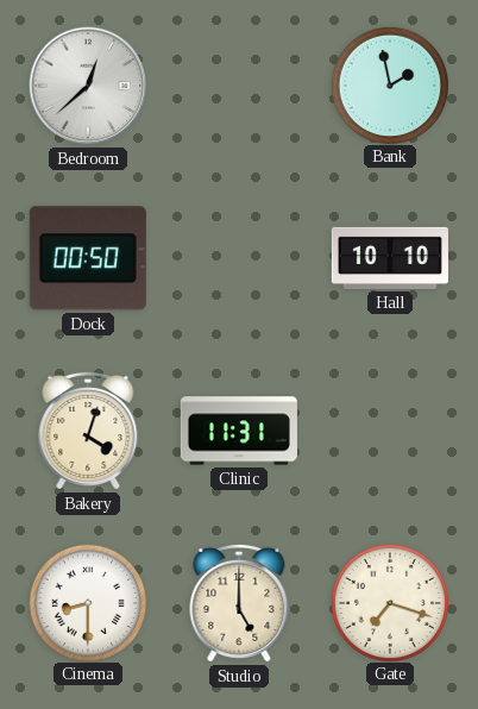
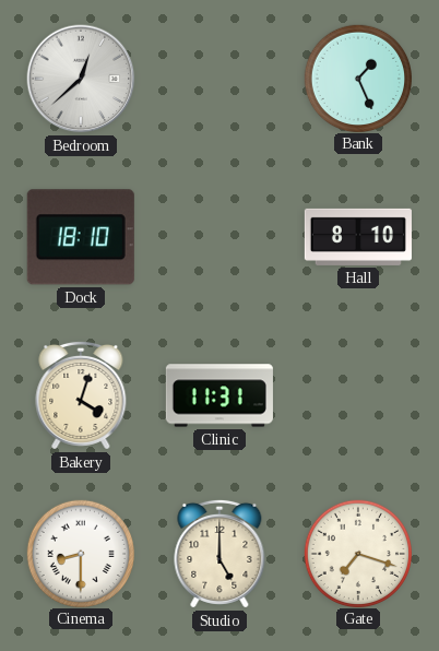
Bank: 1:58 -> 1:26
Dock: 00:50 -> 18:10
Hall: 10:10 -> 8:10
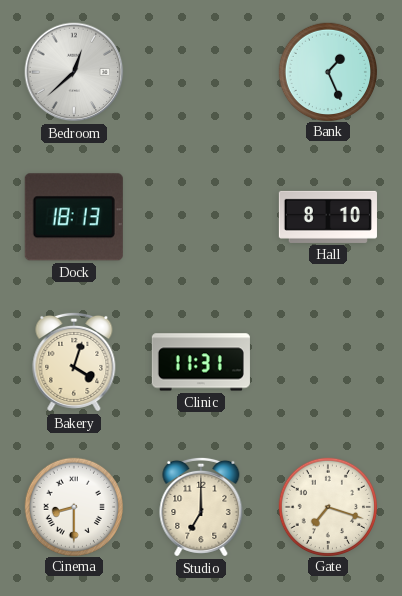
Dock: 18:10 -> 18:13
Studio: 5:00 -> 7:00
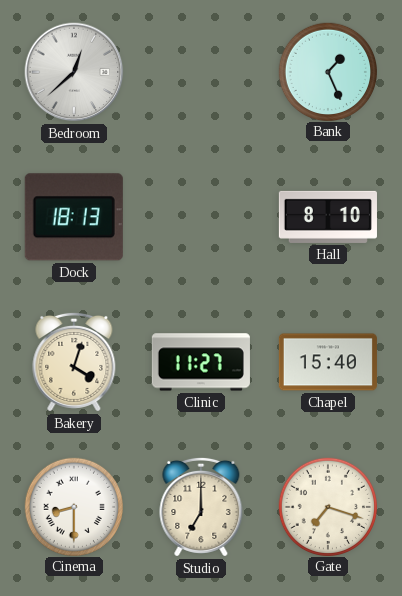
Clinic: 11:31 -> 11:27
Chapel: none -> 15:40
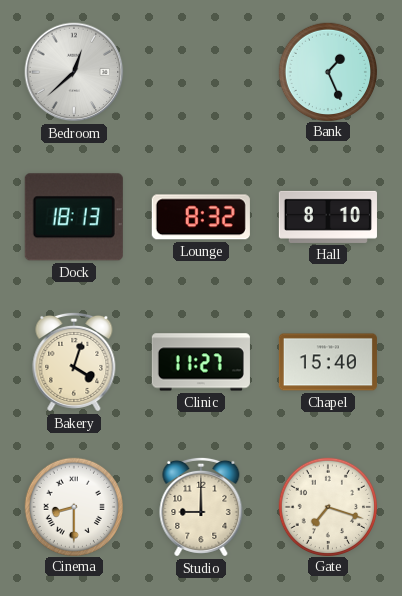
Lounge: none -> 8:32
Studio: 7:00 -> 9:00
